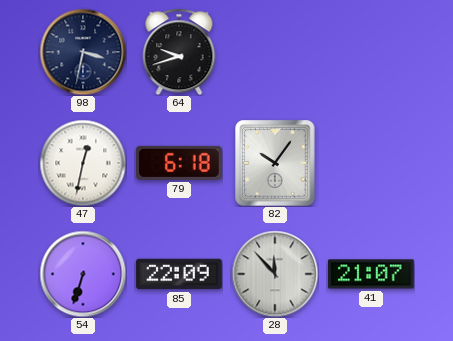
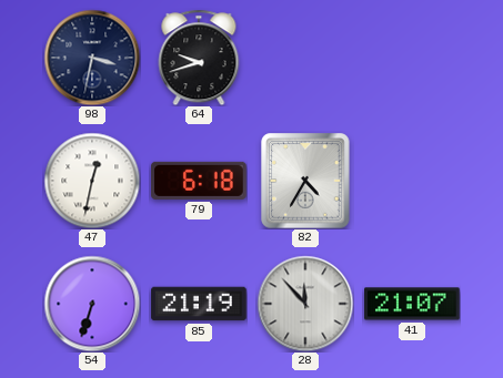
82: 10:06 -> 4:35
85: 22:09 -> 21:19
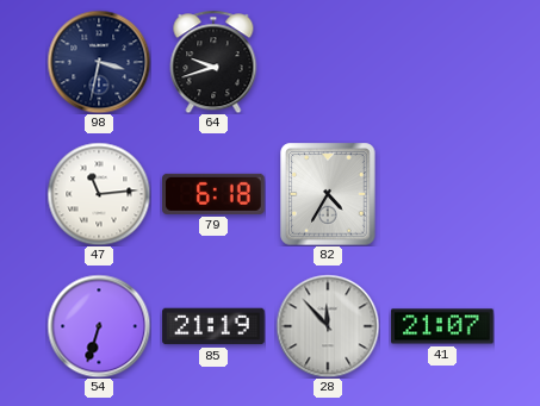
47: 12:32 -> 11:14
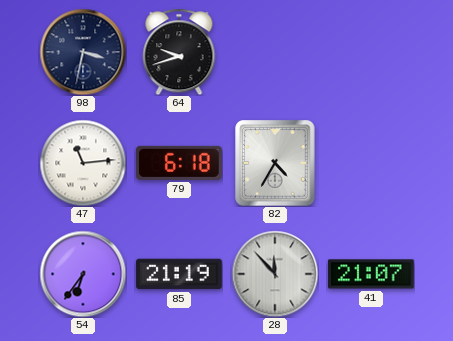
54: 6:33 -> 6:36
